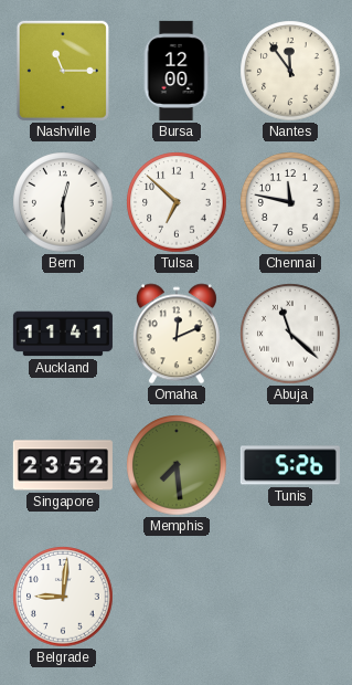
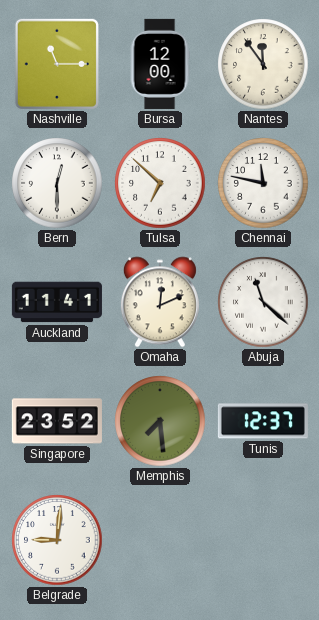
Tunis: 5:26 -> 12:37
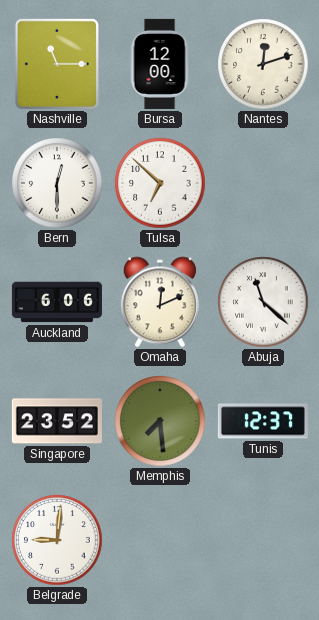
Nantes: 11:54 -> 12:12
Chennai: 11:47 -> none
Auckland: 11:41 -> 6:06
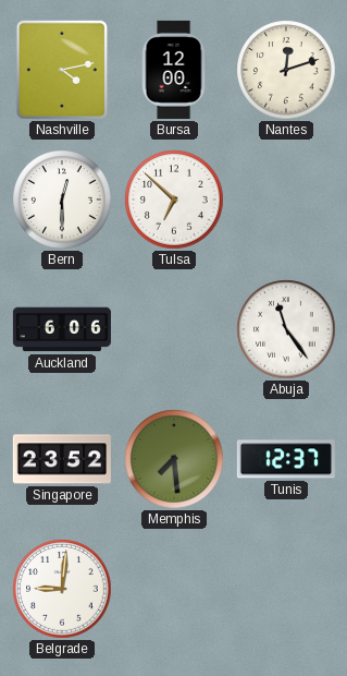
Nashville: 11:15 -> 4:13
Omaha: 12:11 -> none
Abuja: 11:22 -> 11:24
